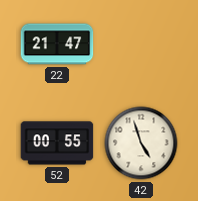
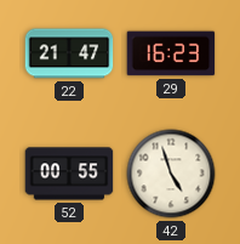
29: none -> 16:23
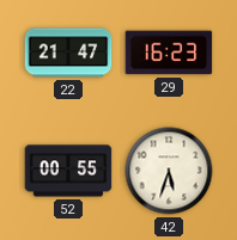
42: 4:57 -> 5:33
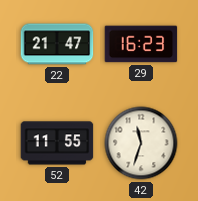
52: 00:55 -> 11:55
42: 5:33 -> 11:33
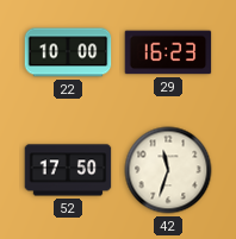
22: 21:47 -> 10:00
52: 11:55 -> 17:50
